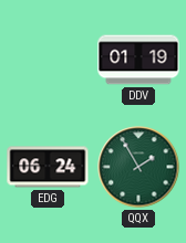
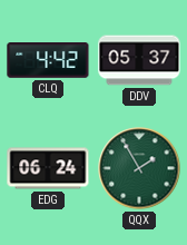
CLQ: none -> 4:42
DDV: 01:19 -> 05:37
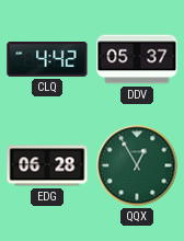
EDG: 06:24 -> 06:28
QQX: 1:55 -> 12:55
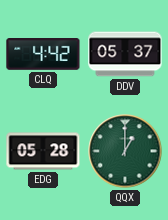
EDG: 06:28 -> 05:28
QQX: 12:55 -> 1:00
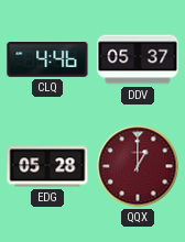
CLQ: 4:42 -> 4:46
QQX dial: green -> burgundy
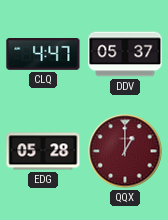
CLQ: 4:46 -> 4:47
